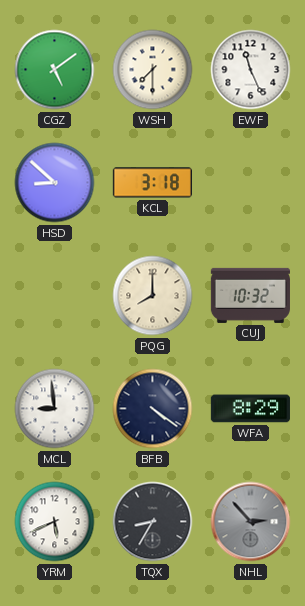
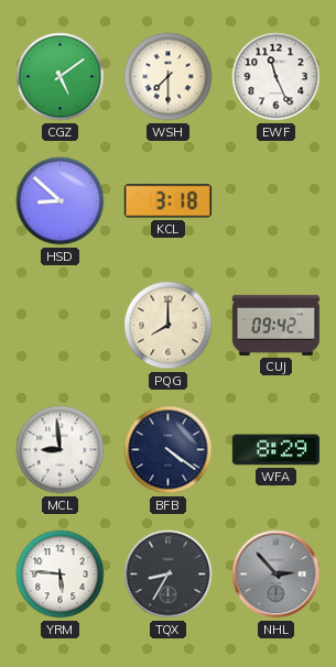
CUJ: 10:32 -> 09:42
YRM: 5:41 -> 5:46
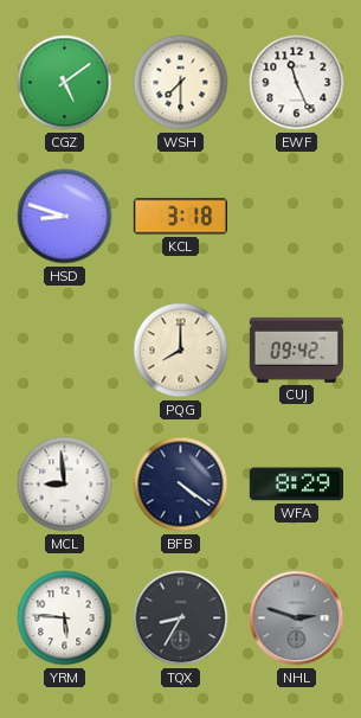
HSD: 8:52 -> 8:48
NHL: 2:53 -> 2:48
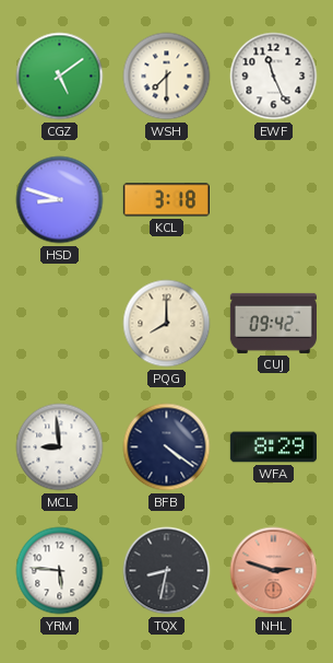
TQX: 8:35 -> 8:32
NHL dial: grey -> salmon
